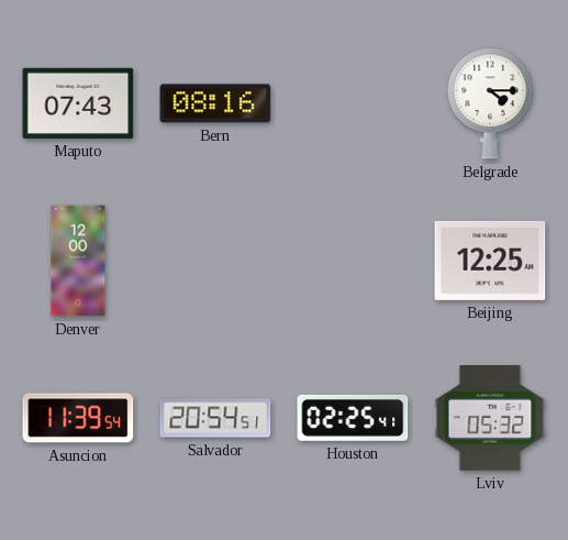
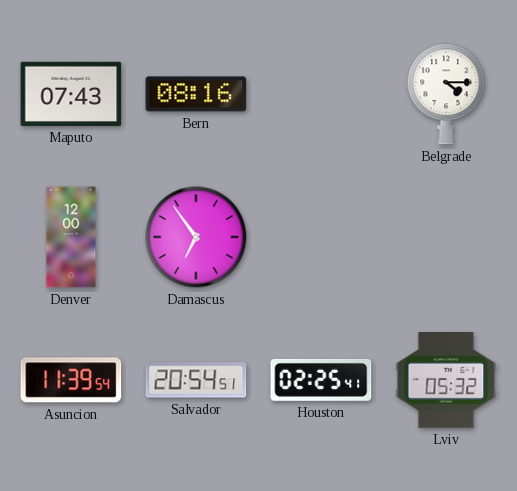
Damascus: none -> 6:54
Beijing: 12:25 -> none
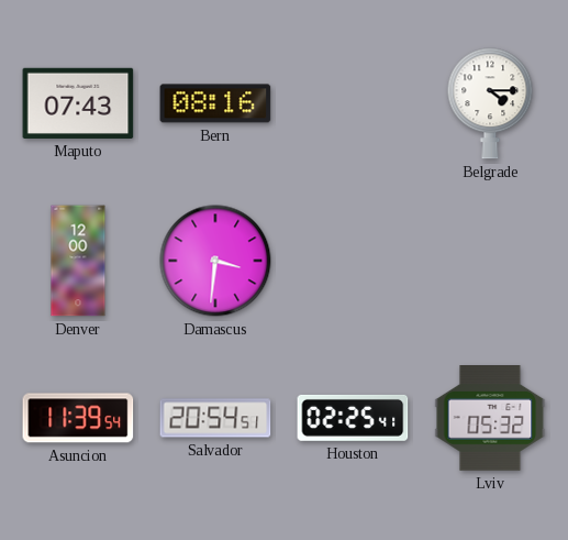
Damascus: 6:54 -> 3:31
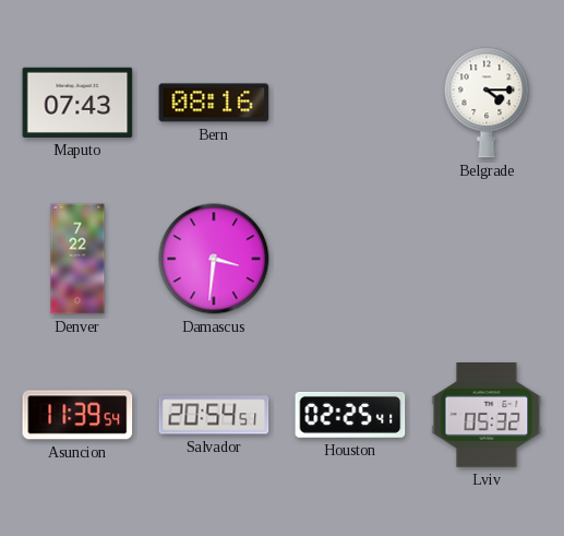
Denver: 12:00 -> 7:22
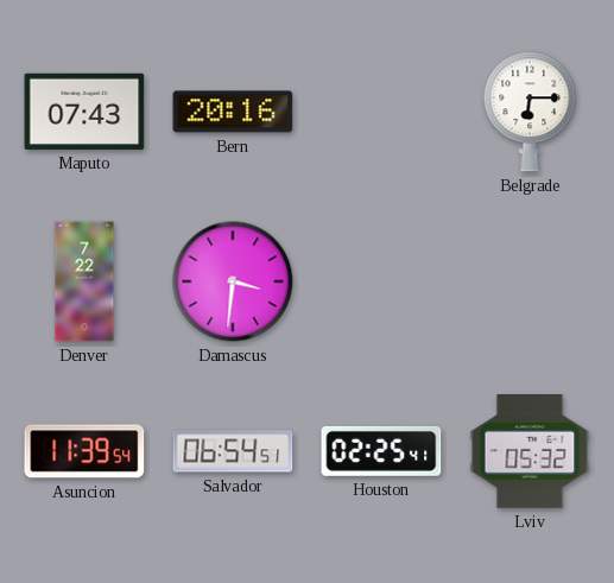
Bern: 08:16 -> 20:16
Belgrade: 4:15 -> 6:15
Salvador: 20:54 -> 06:54
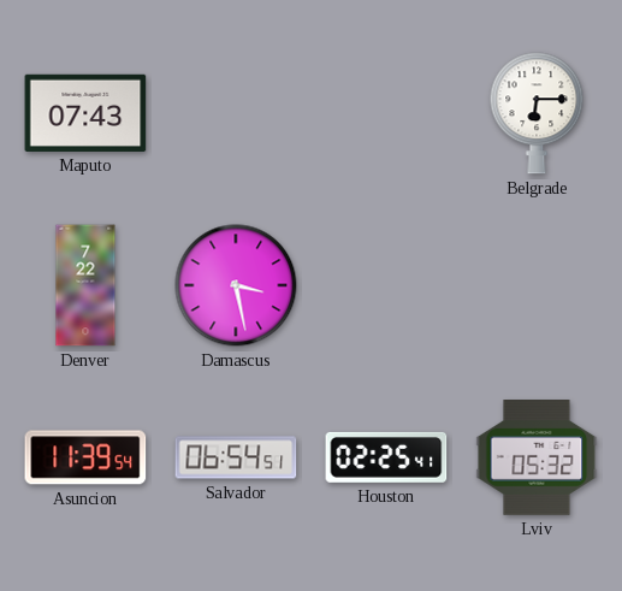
Bern: 20:16 -> none
Damascus: 3:31 -> 3:28
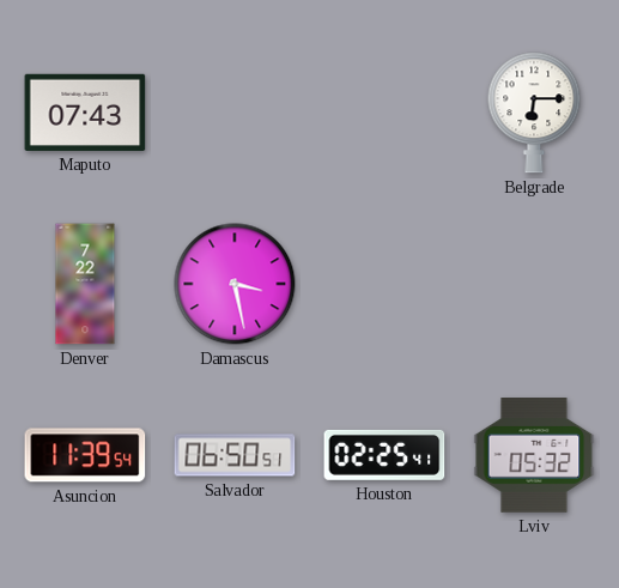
Salvador: 06:54 -> 06:50
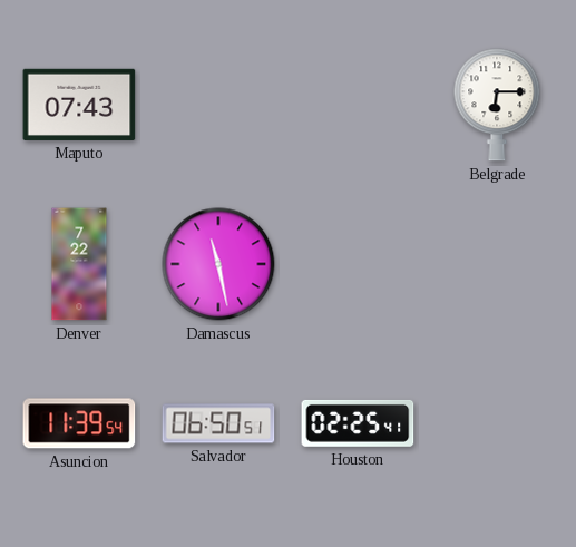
Damascus: 3:28 -> 11:28
Lviv: 05:32 -> none
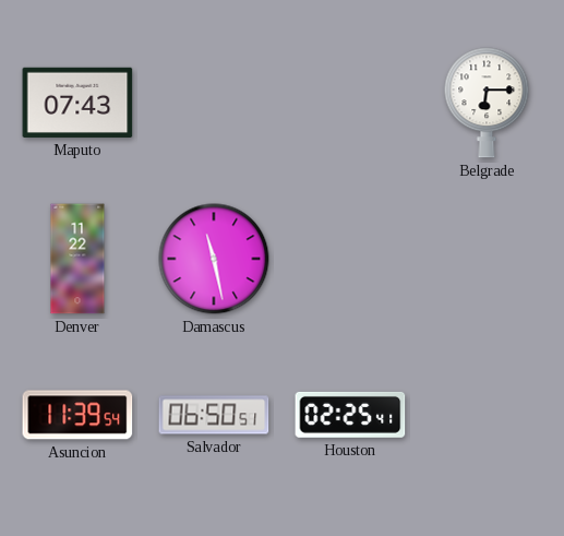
Denver: 7:22 -> 11:22
